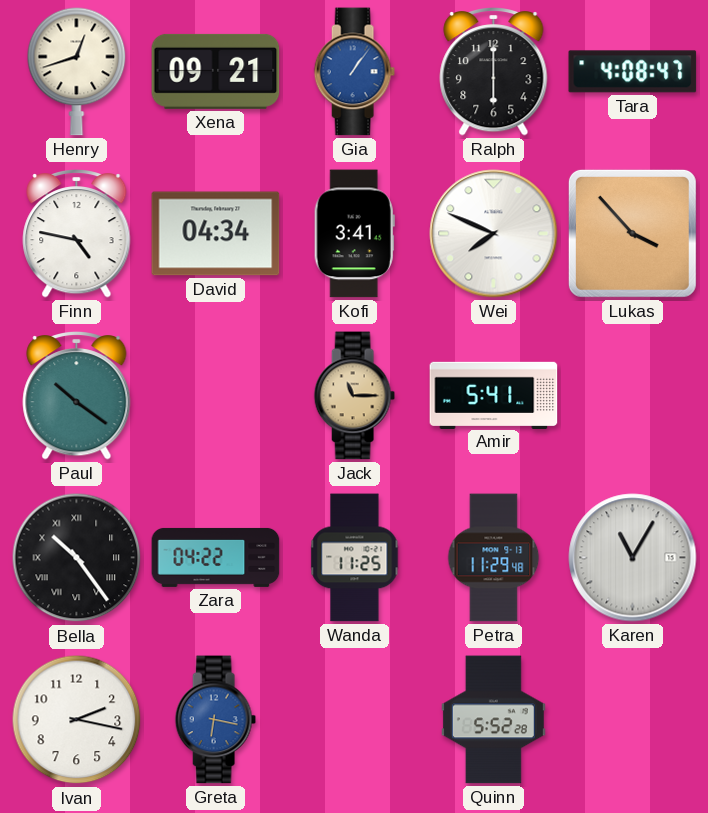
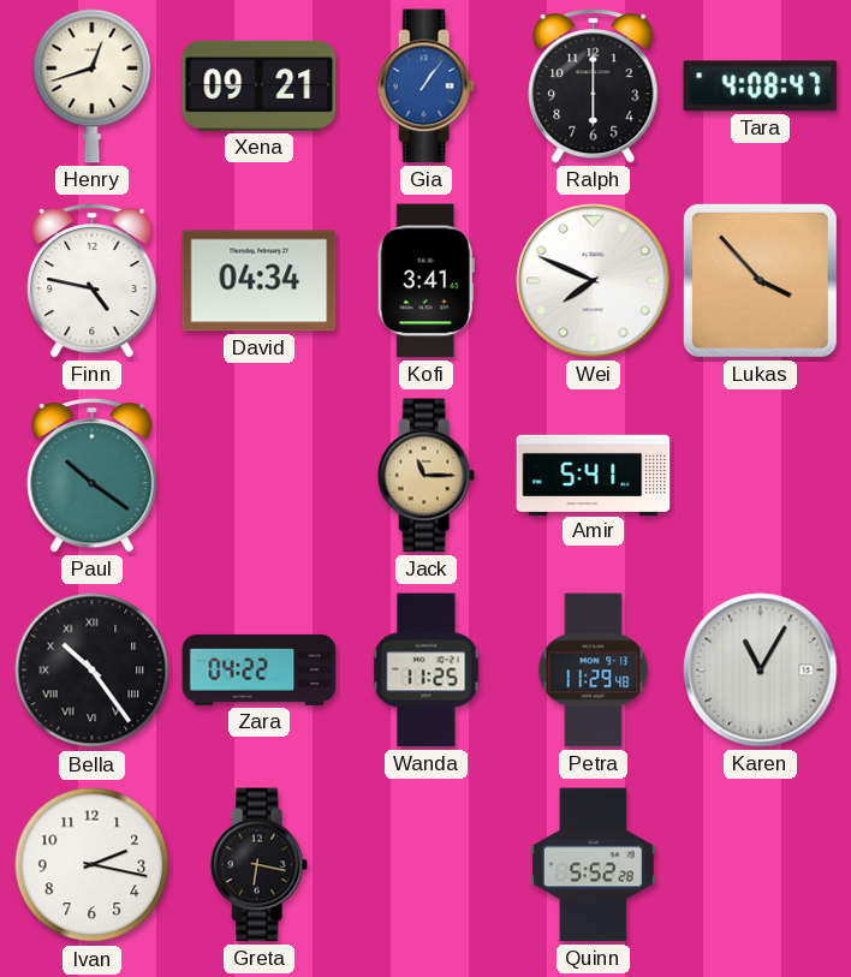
Greta dial: blue -> black
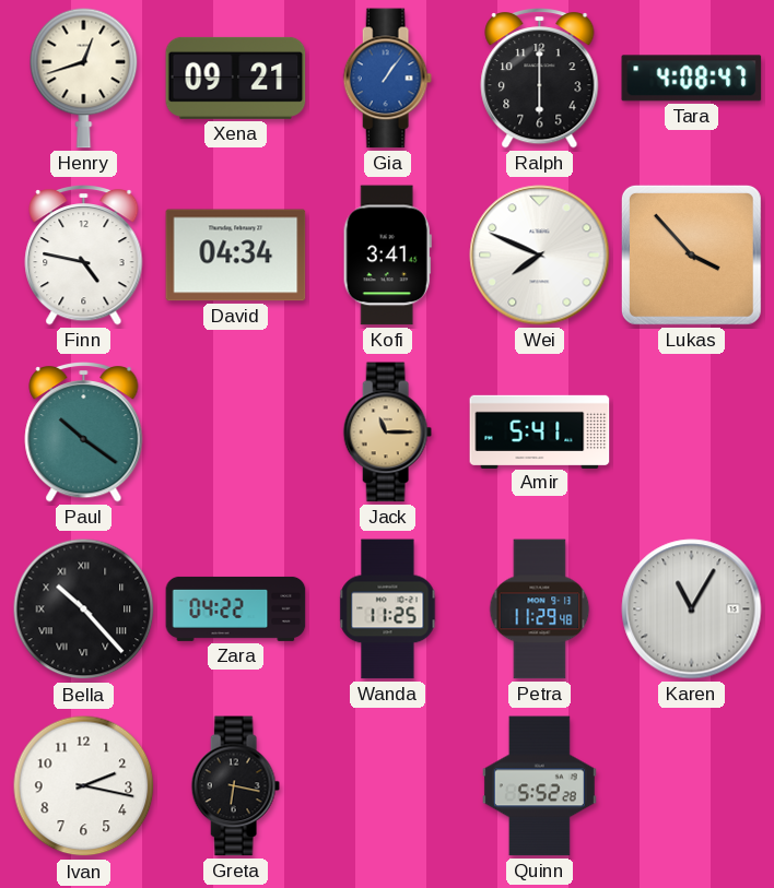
Bella: 10:24 -> 10:23
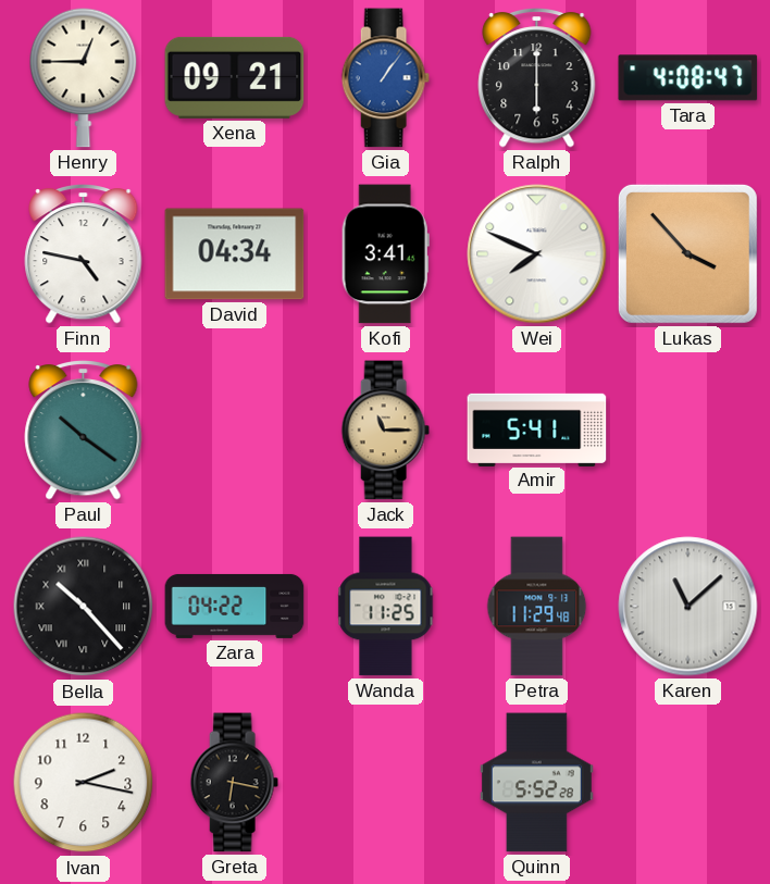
Henry: 12:42 -> 12:45
Karen: 11:05 -> 11:08
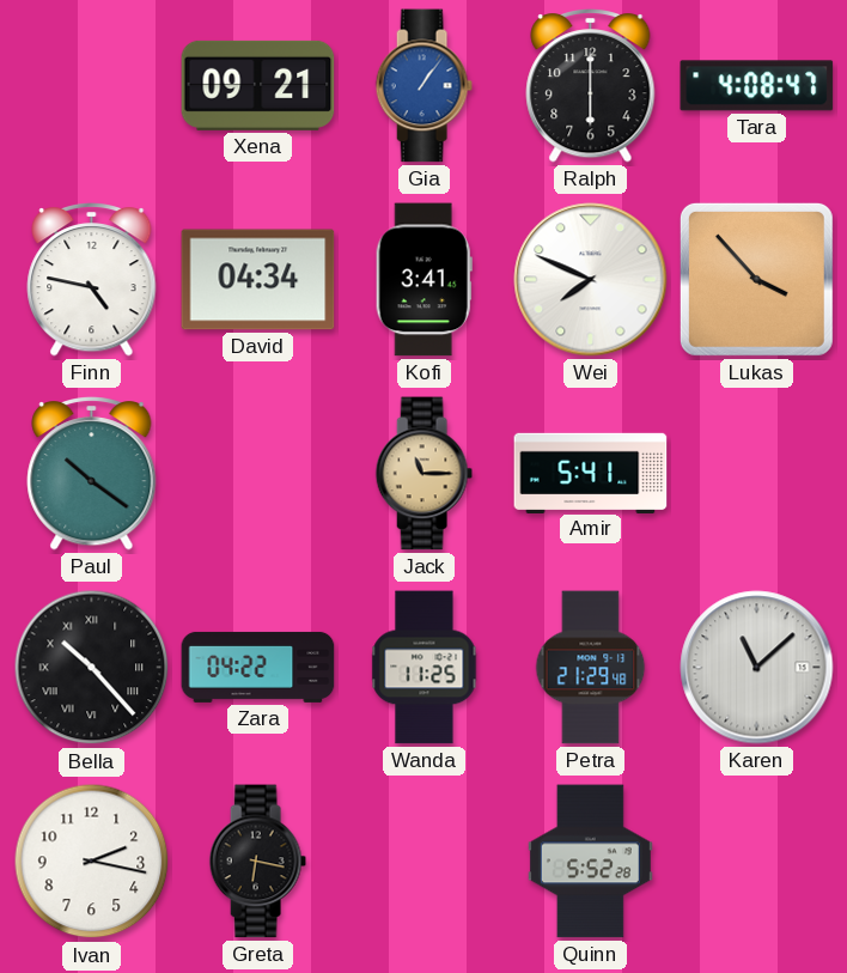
Henry: 12:45 -> none
Petra: 11:29 -> 21:29
